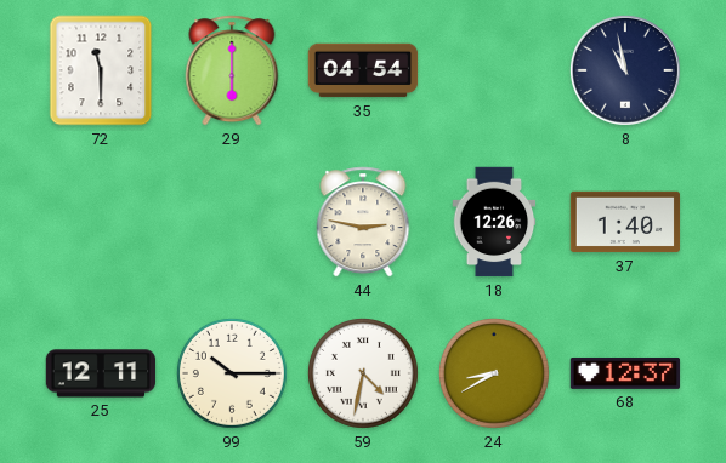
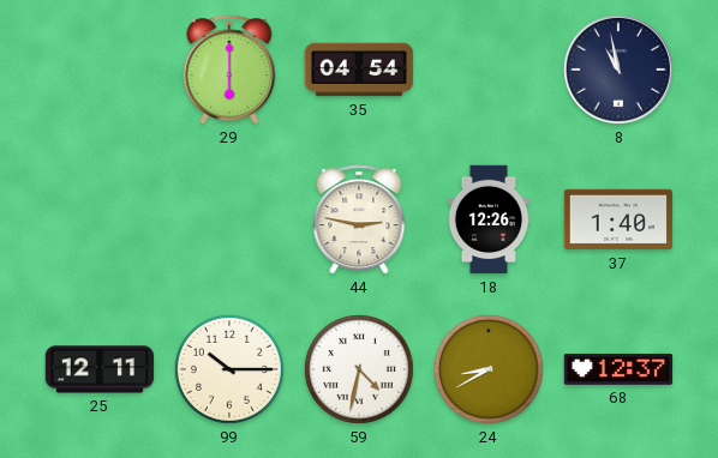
72: 11:30 -> none
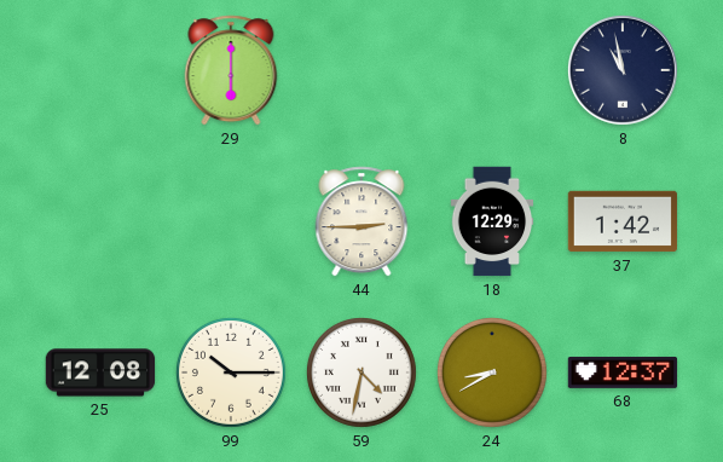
35: 04:54 -> none
44: 2:47 -> 2:45
18: 12:26 -> 12:29
37: 1:40 -> 1:42
25: 12:11 -> 12:08
